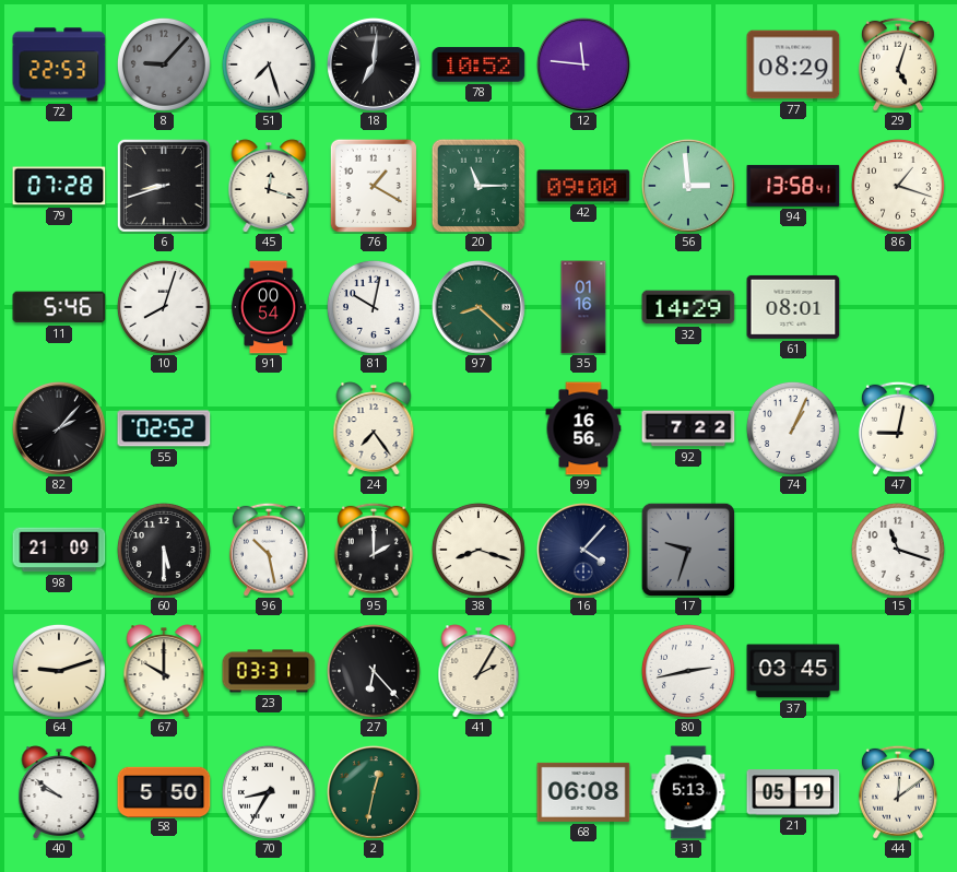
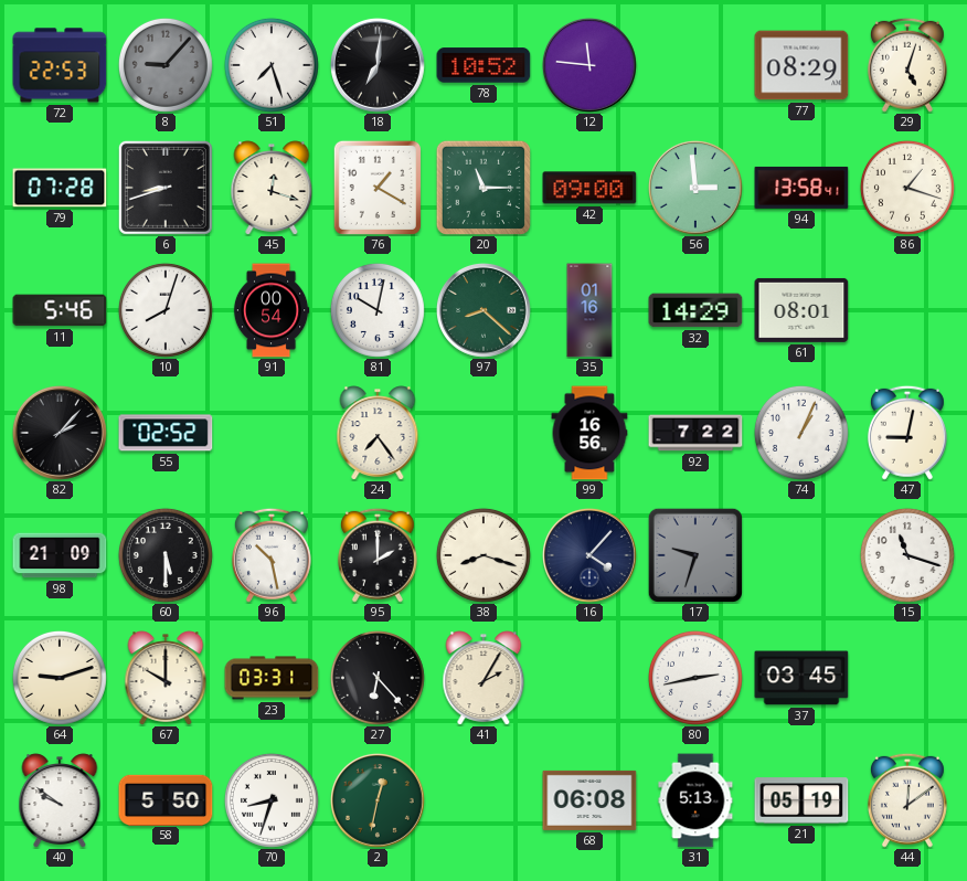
70: 8:35 -> 8:33
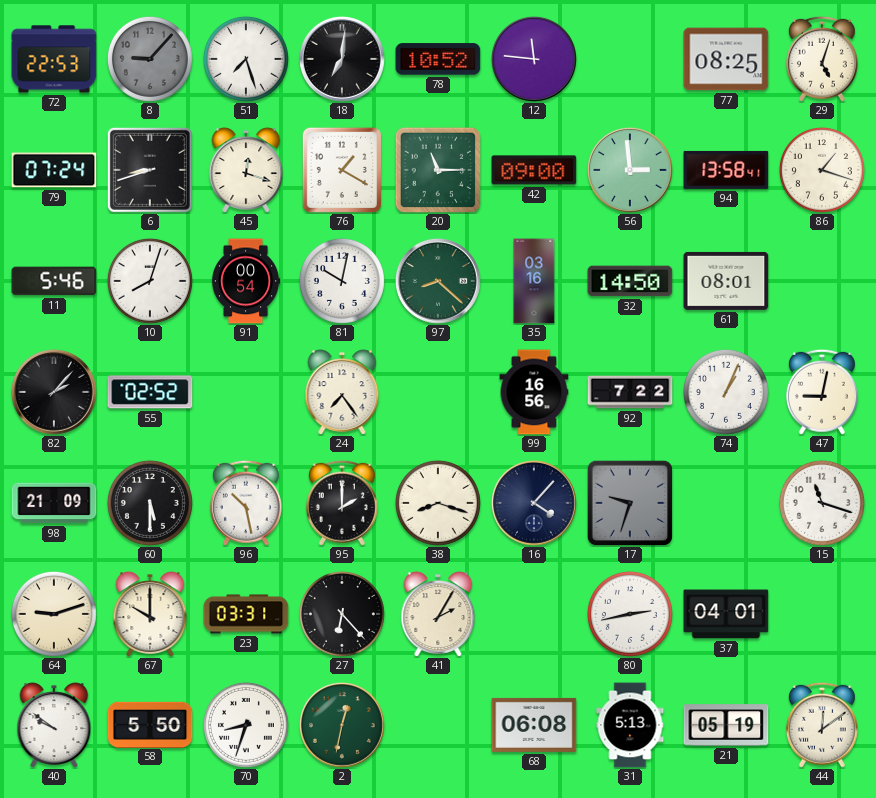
77: 08:29 -> 08:25
79: 07:28 -> 07:24
35: 01:16 -> 03:16
32: 14:29 -> 14:50
37: 03:45 -> 04:01
